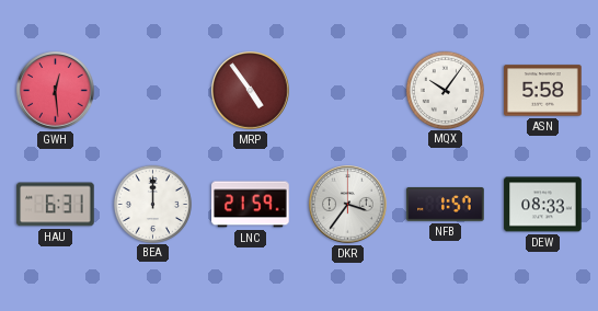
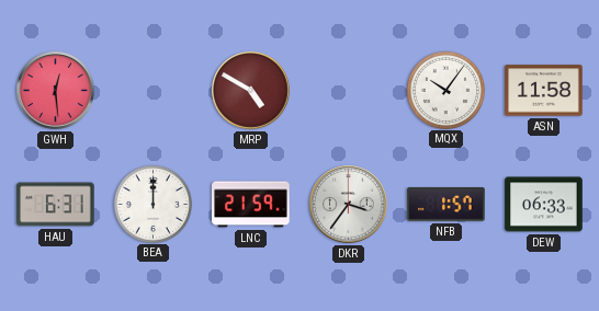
MRP: 4:54 -> 4:50
ASN: 5:58 -> 11:58
DEW: 08:33 -> 06:33
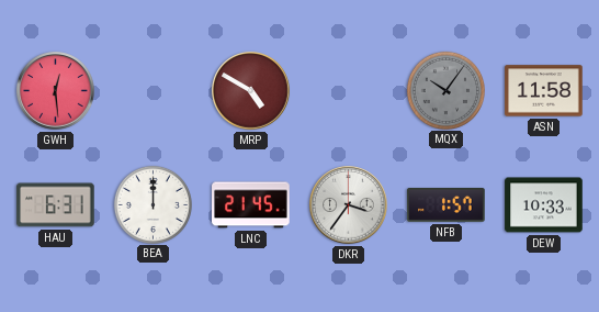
MQX dial: white -> grey
LNC: 21:59 -> 21:45
DEW: 06:33 -> 10:33
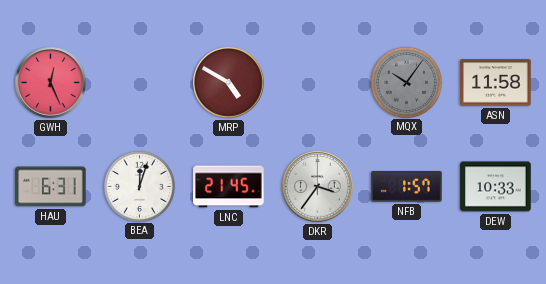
GWH: 12:29 -> 12:26
BEA: 12:00 -> 12:03
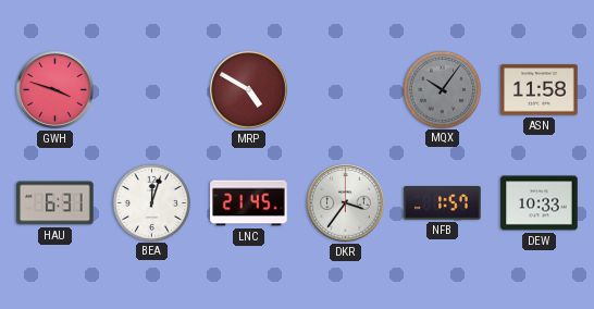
GWH: 12:26 -> 3:48
